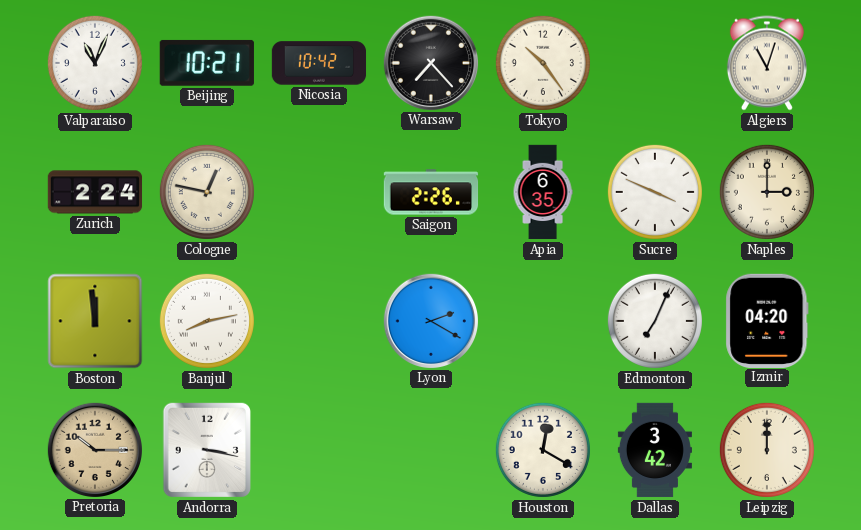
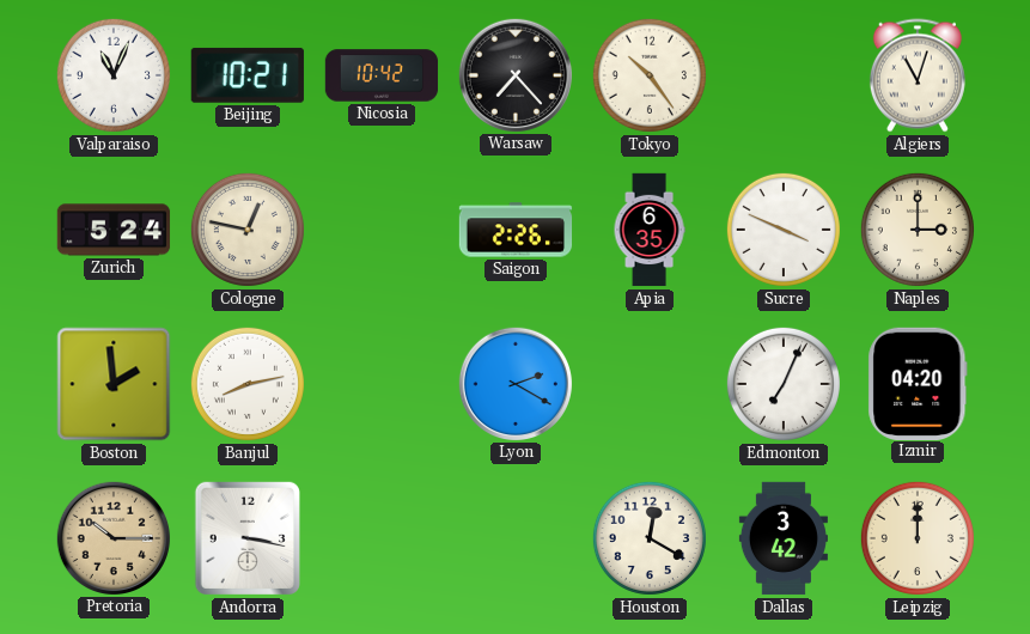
Zurich: 2:24 -> 5:24
Boston: 11:59 -> 1:59
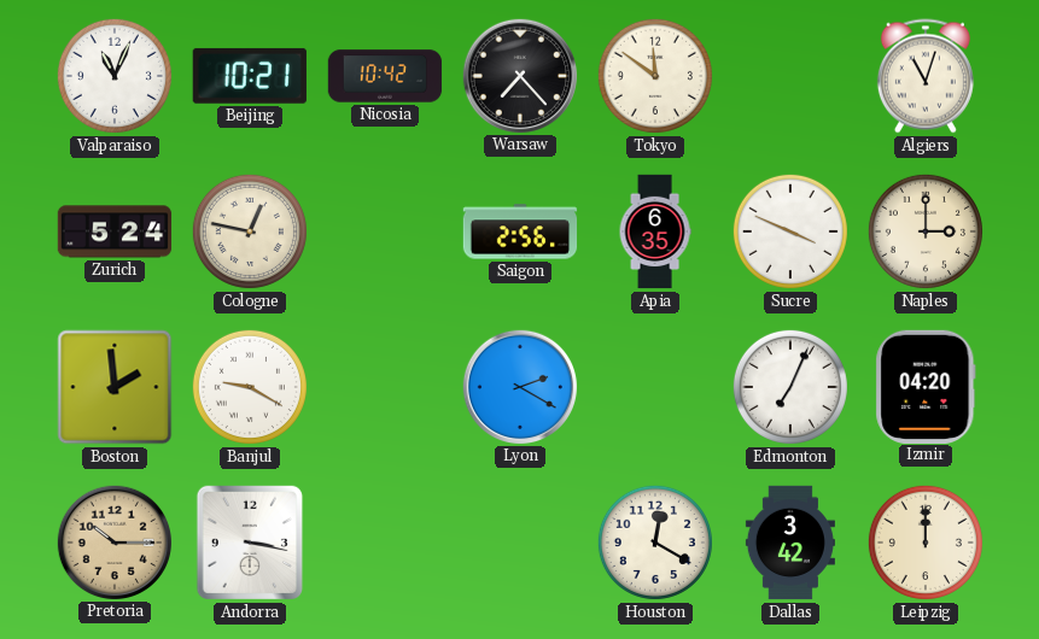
Tokyo: 10:24 -> 11:51
Saigon: 2:26 -> 2:56
Banjul: 8:13 -> 9:20
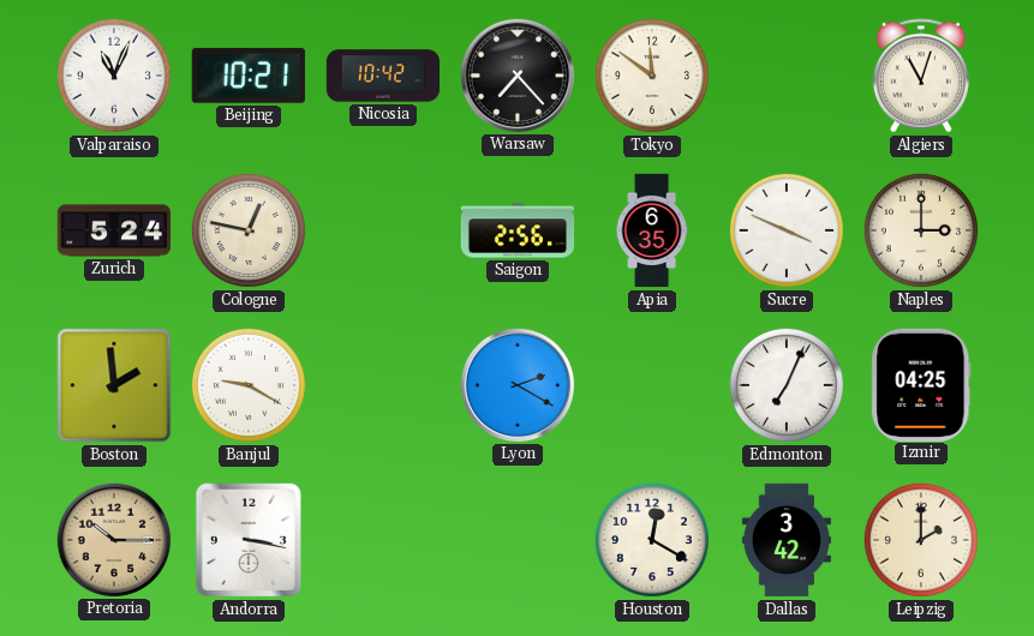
Izmir: 04:20 -> 04:25
Leipzig: 12:00 -> 2:00
